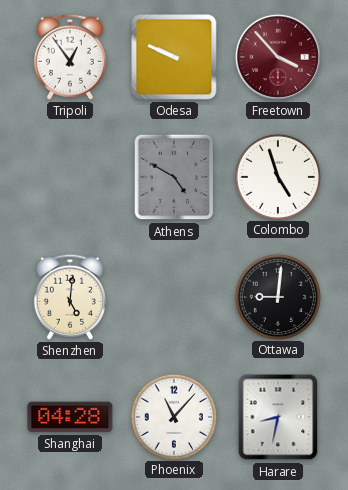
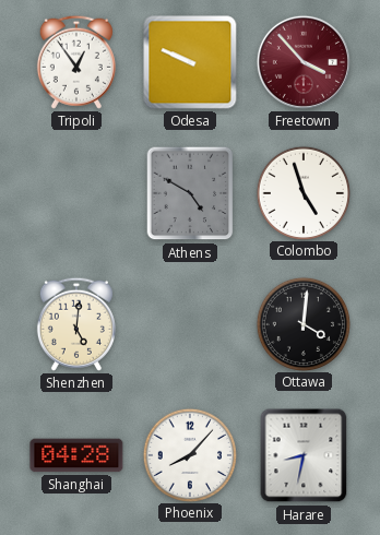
Ottawa: 9:01 -> 4:01
Phoenix: 11:07 -> 8:07
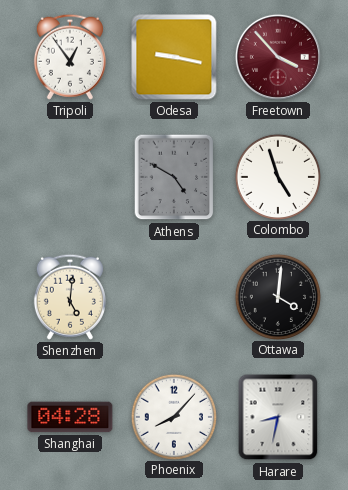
Odesa: 9:49 -> 9:17
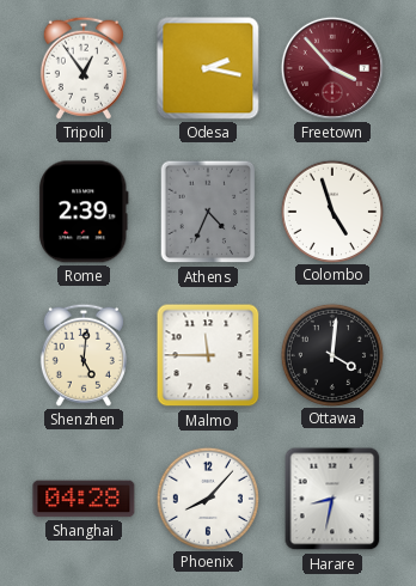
Odesa: 9:17 -> 2:17
Rome: none -> 2:39
Athens: 4:50 -> 4:34
Malmo: none -> 11:45
